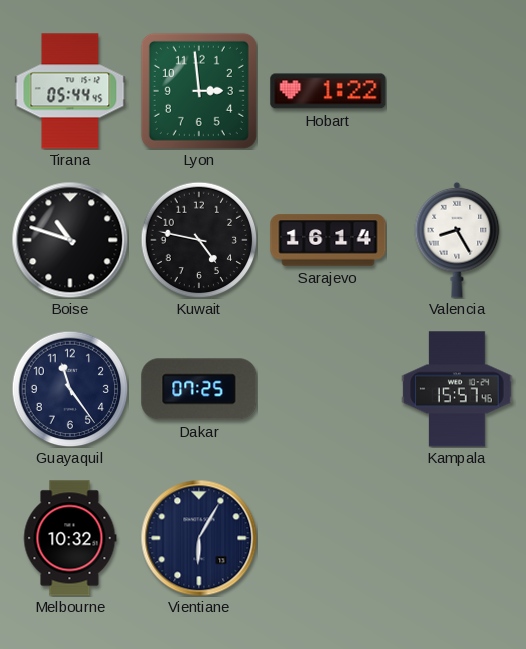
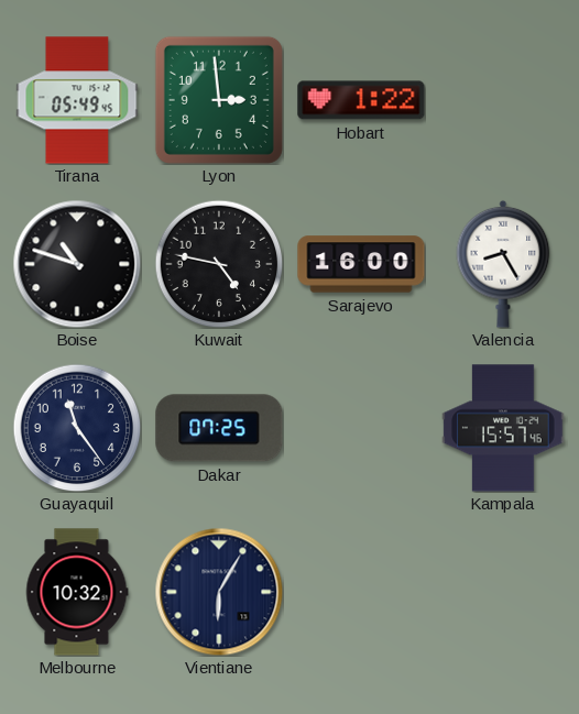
Tirana: 05:44 -> 05:49
Sarajevo: 16:14 -> 16:00
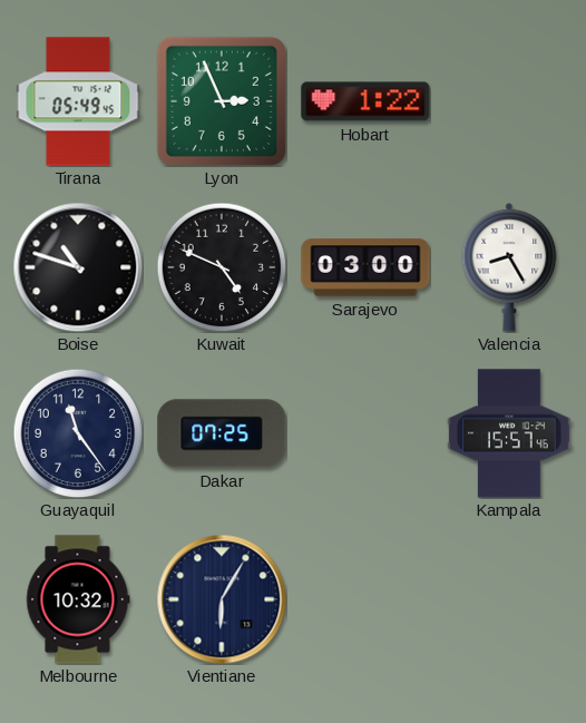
Lyon: 2:59 -> 2:56
Kuwait: 4:47 -> 4:49
Sarajevo: 16:00 -> 03:00
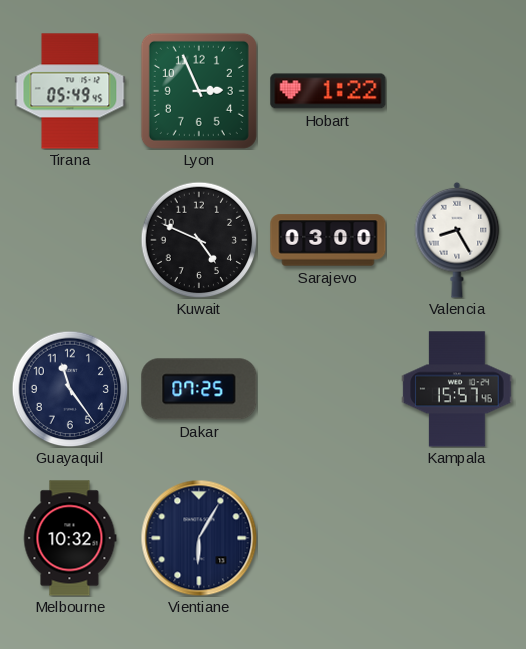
Boise: 10:48 -> none
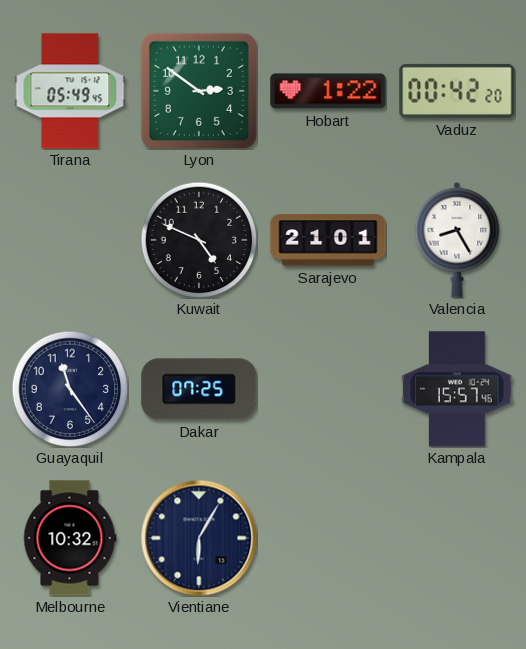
Lyon: 2:56 -> 2:51
Vaduz: none -> 00:42
Sarajevo: 03:00 -> 21:01
